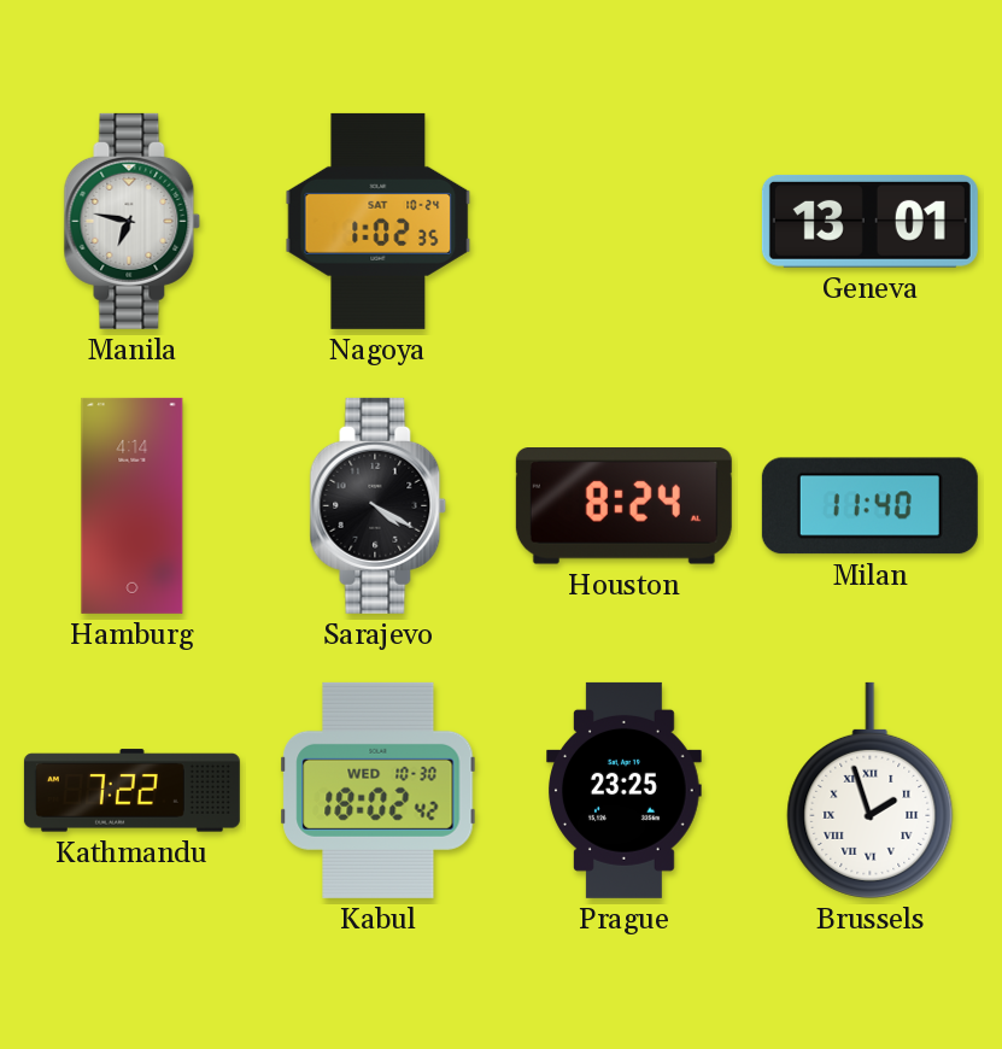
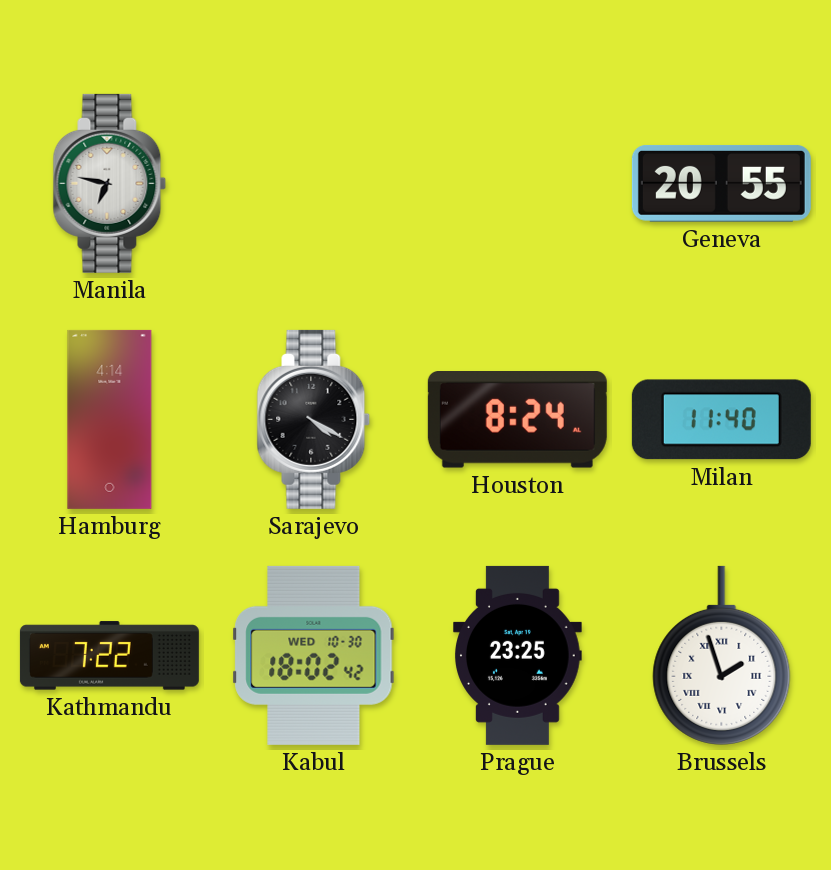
Nagoya: 1:02 -> none
Geneva: 13:01 -> 20:55
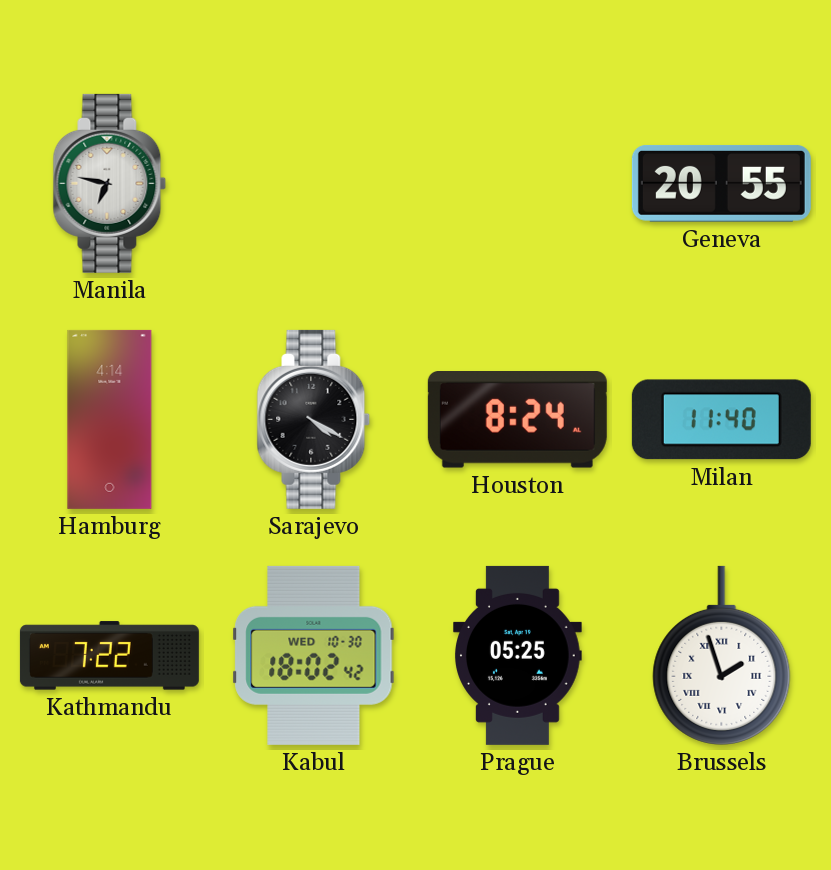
Prague: 23:25 -> 05:25
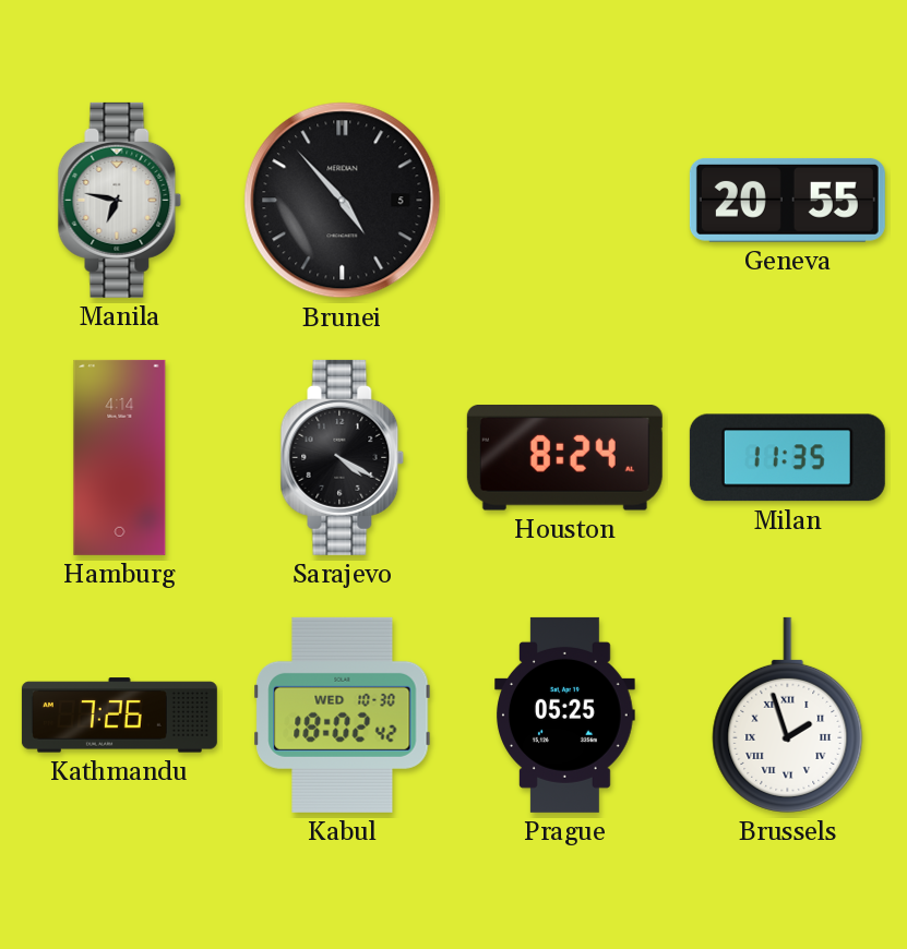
Brunei: none -> 4:53
Milan: 11:40 -> 11:35
Kathmandu: 7:22 -> 7:26
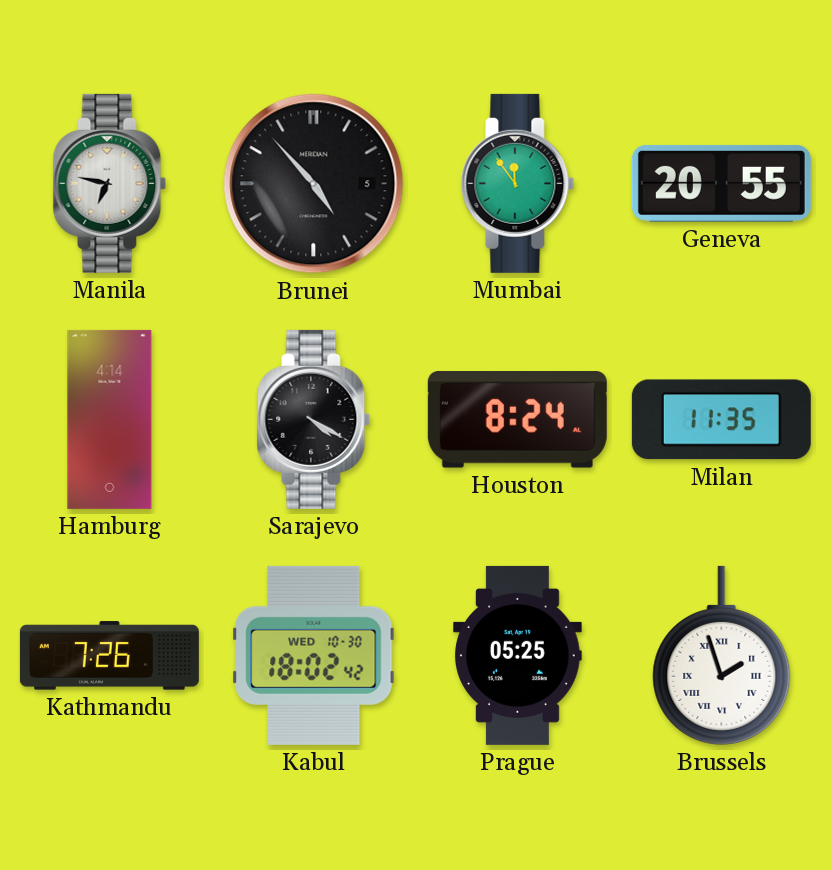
Mumbai: none -> 11:54
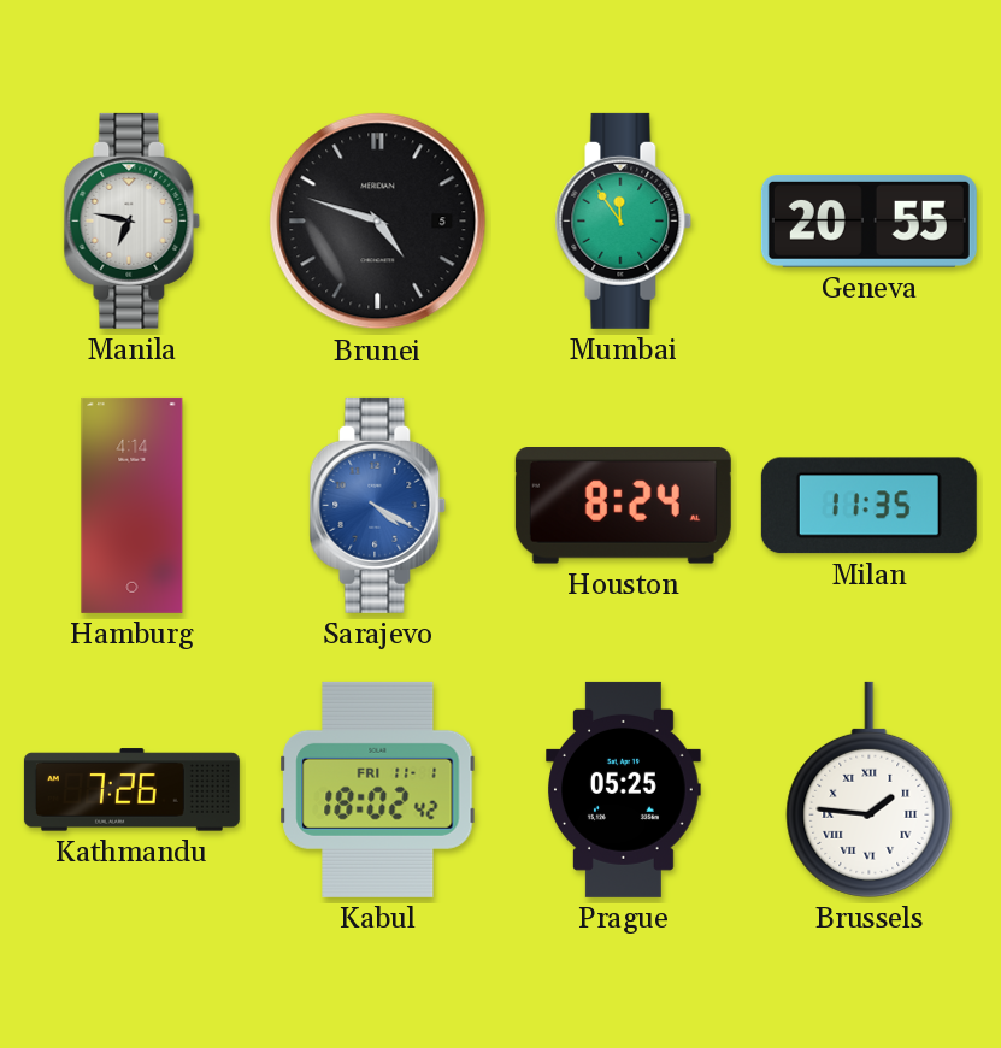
Brunei: 4:53 -> 4:48
Sarajevo dial: black -> blue
Kabul date: WED 10-30 -> FRI 11-1
Brussels: 1:57 -> 1:46
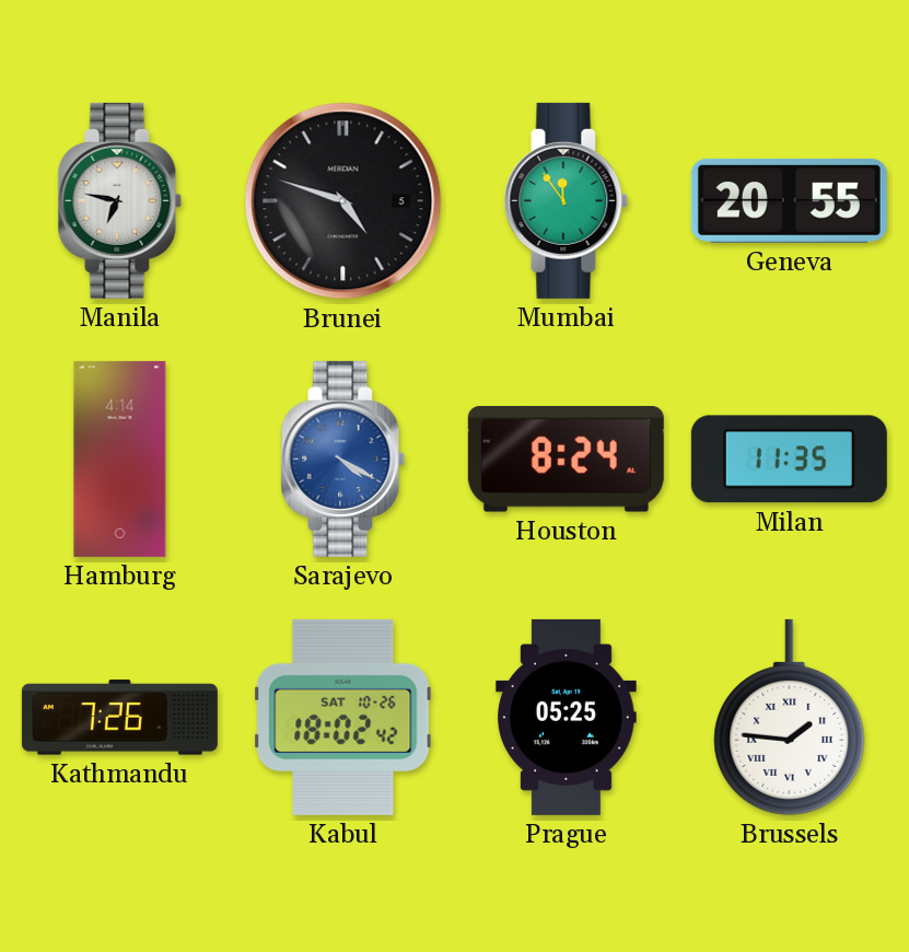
Kabul date: FRI 11-1 -> SAT 10-26
